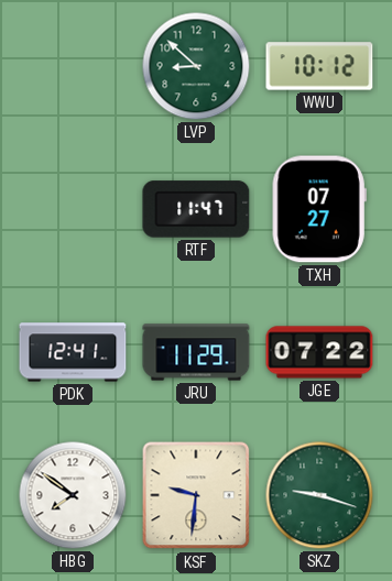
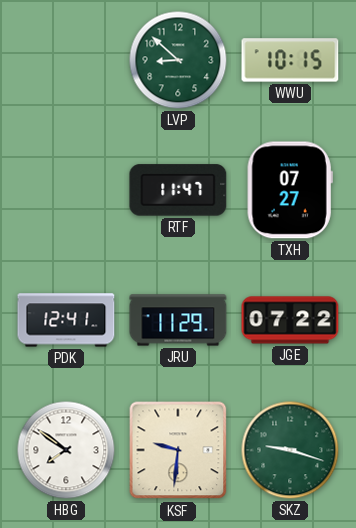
WWU: 10:12 -> 10:15
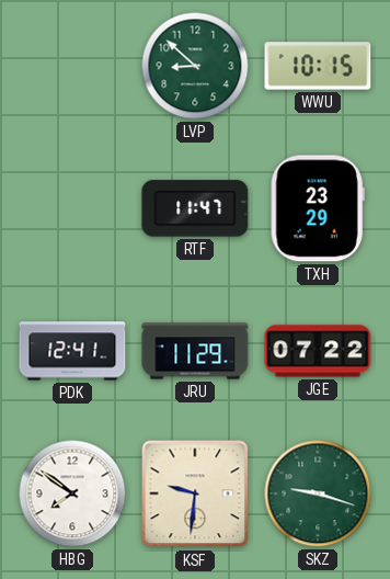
TXH: 07:27 -> 23:29
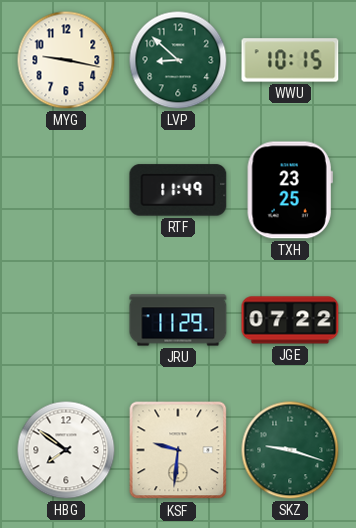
MYG: none -> 9:17
RTF: 11:47 -> 11:49
TXH: 23:29 -> 23:25
PDK: 12:41 -> none
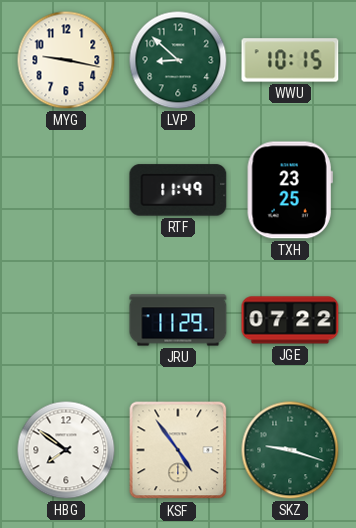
KSF: 9:31 -> 4:54
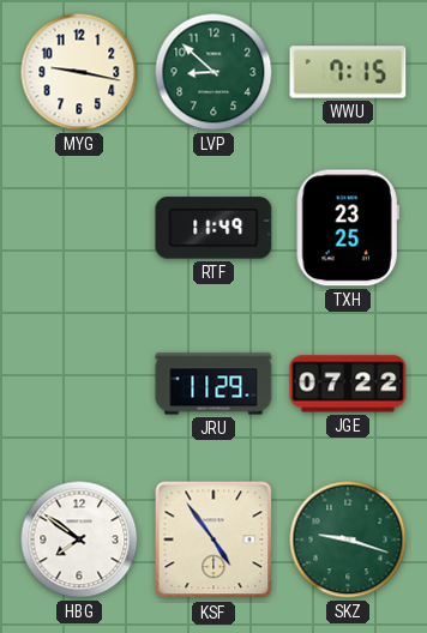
WWU: 10:15 -> 7:15
